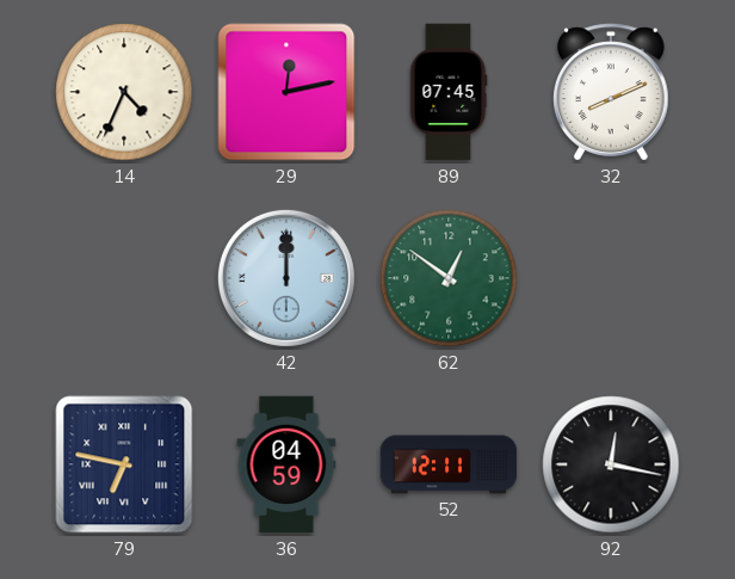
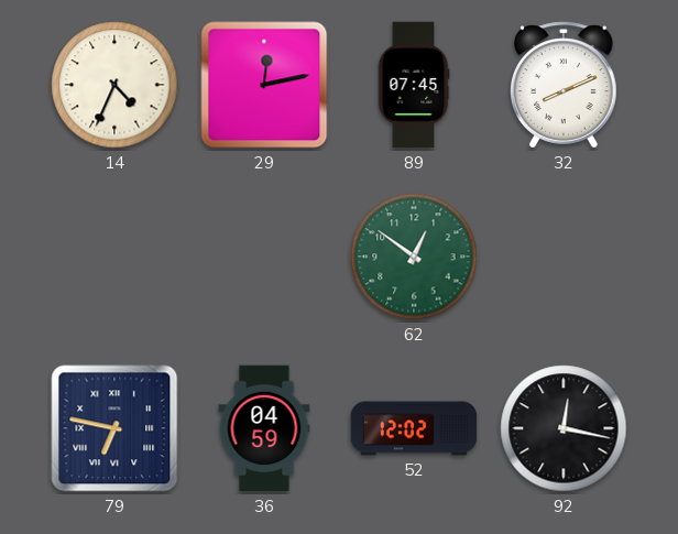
42: 12:00 -> none
52: 12:11 -> 12:02
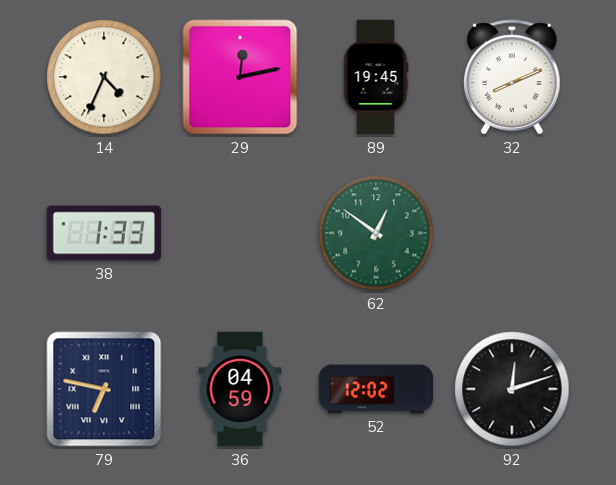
89: 07:45 -> 19:45
38: none -> 1:33
92: 12:17 -> 12:12
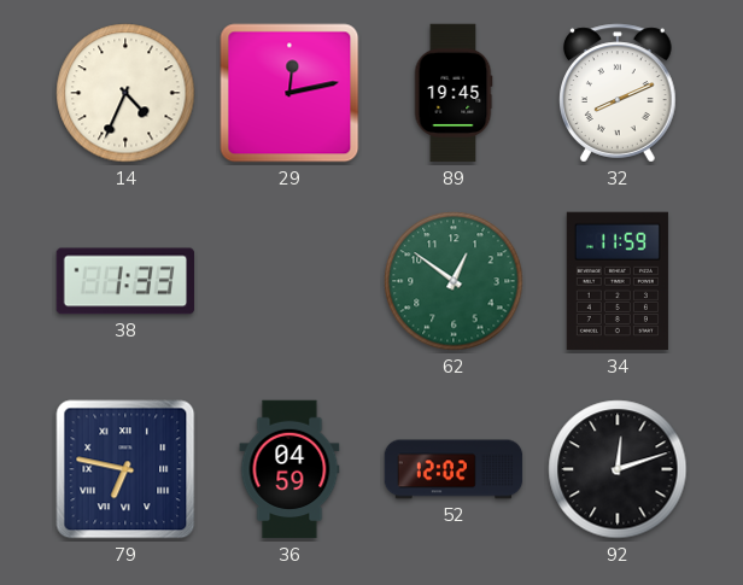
34: none -> 11:59
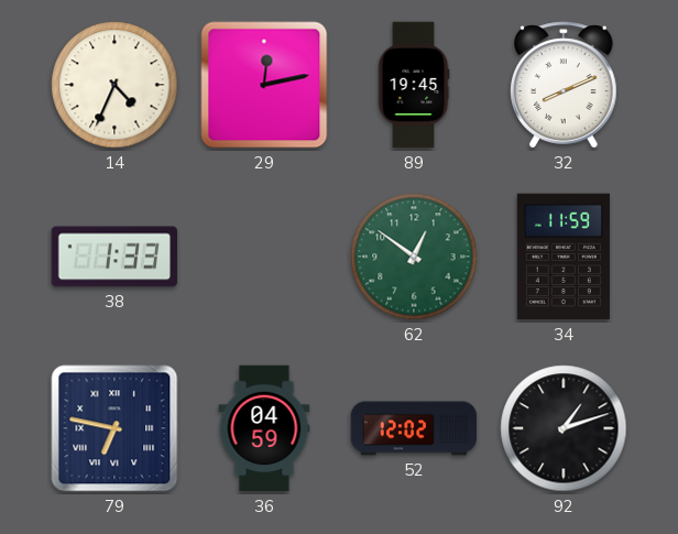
92: 12:12 -> 1:12
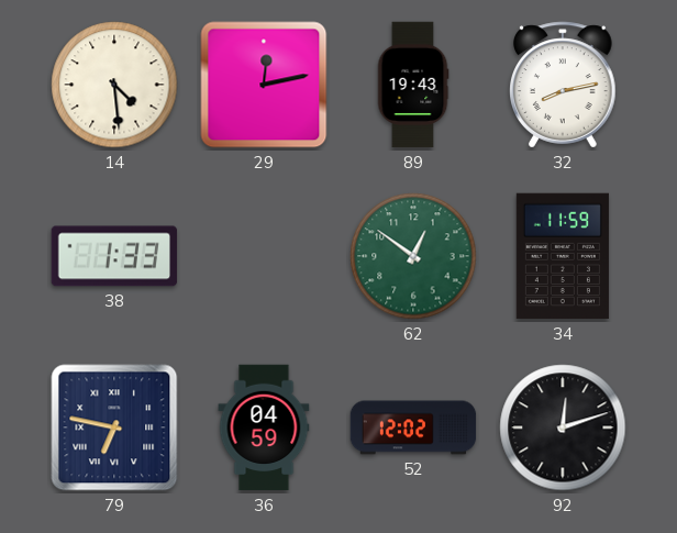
14: 4:34 -> 4:29
89: 19:45 -> 19:43
32: 8:11 -> 8:13
92: 1:12 -> 12:12
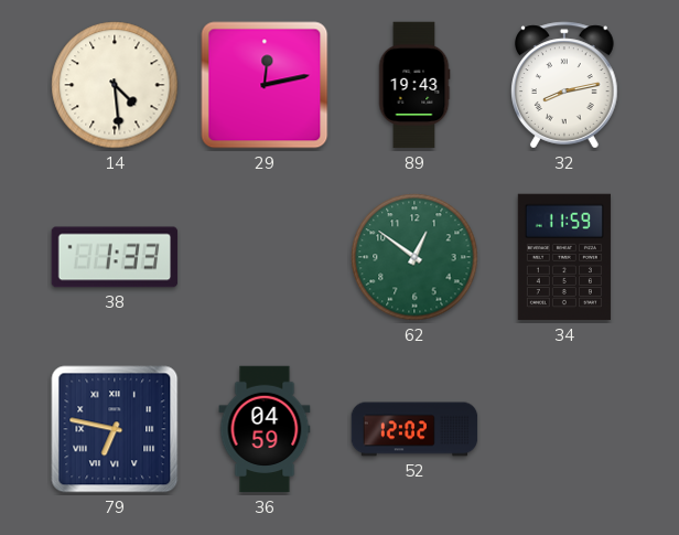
92: 12:12 -> none
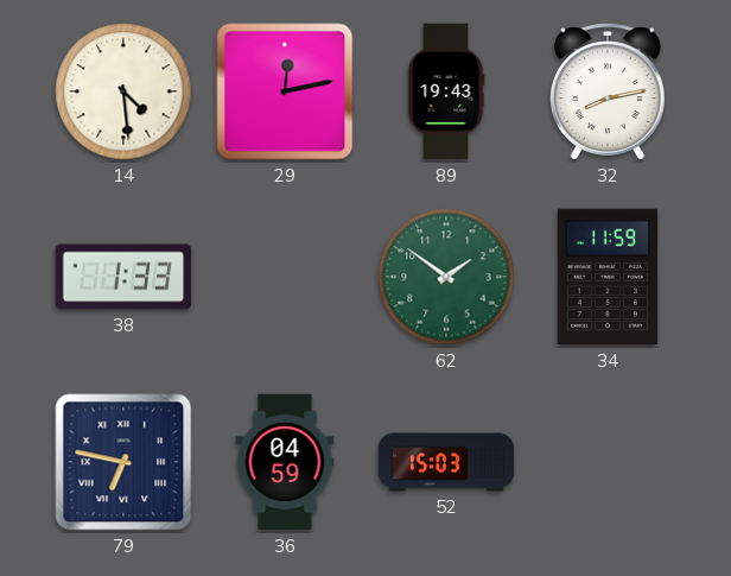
62: 12:51 -> 1:51
52: 12:02 -> 15:03
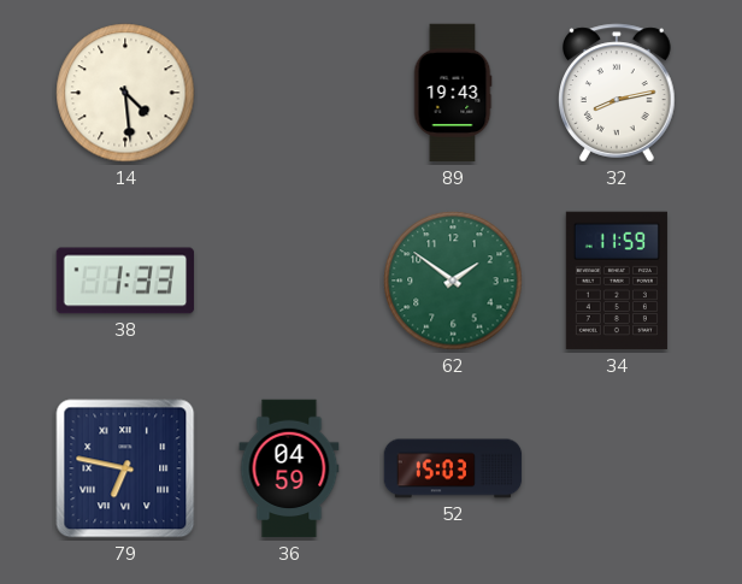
29: 12:13 -> none
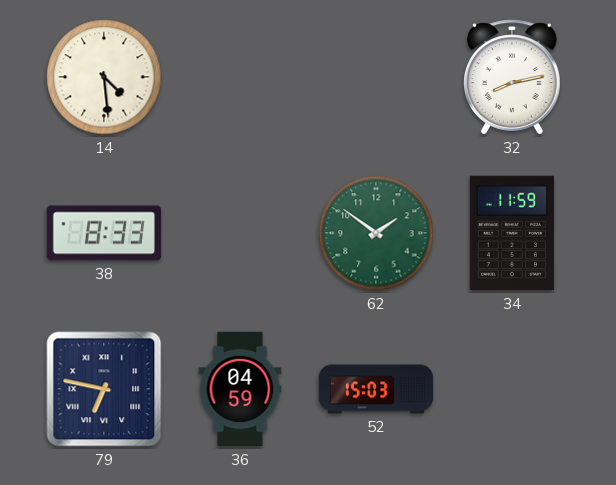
89: 19:43 -> none
38: 1:33 -> 8:33
